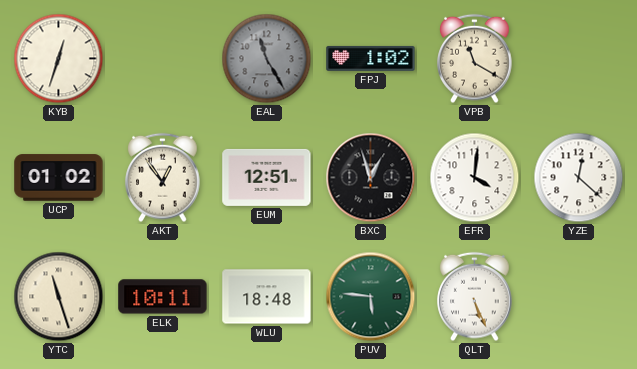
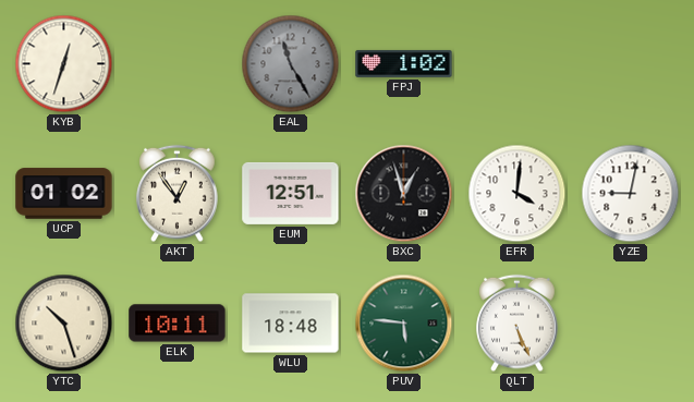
VPB: 11:20 -> none
YZE: 12:22 -> 9:02
YTC: 11:27 -> 10:27
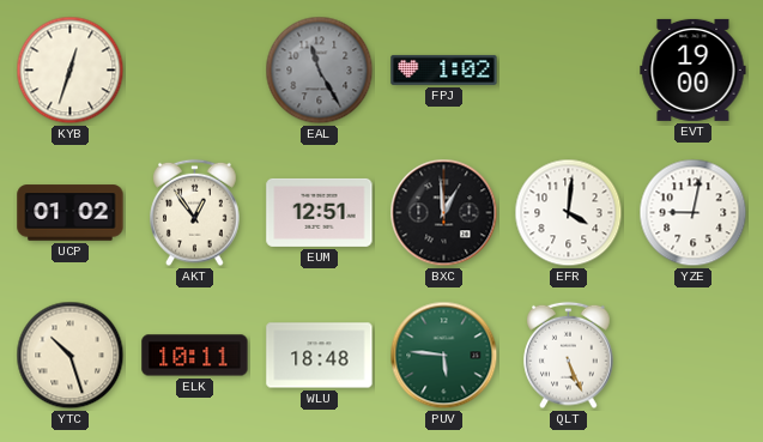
EVT: none -> 19:00
BXC: 12:57 -> 12:59
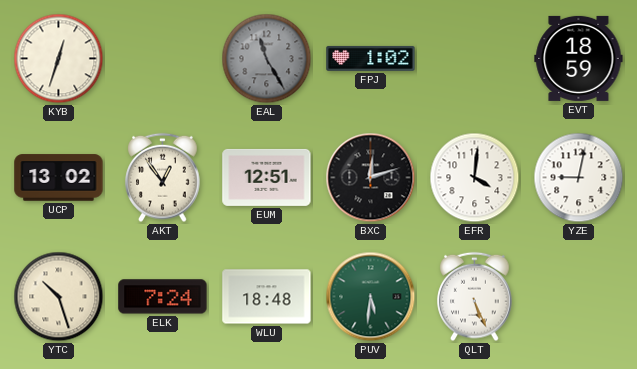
EVT: 19:00 -> 18:59
UCP: 01:02 -> 13:02
BXC: 12:59 -> 12:12
ELK: 10:11 -> 7:24
PUV: 5:46 -> 5:31
